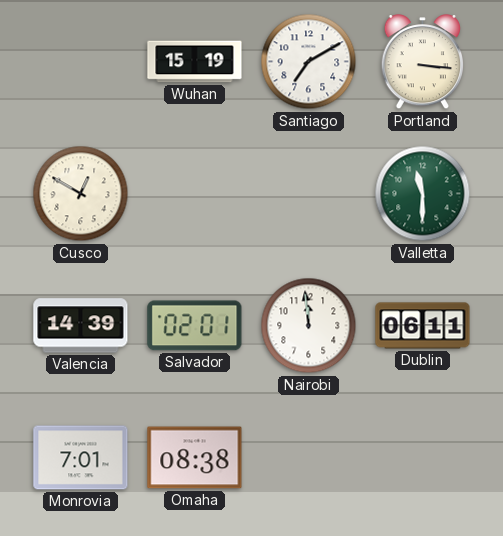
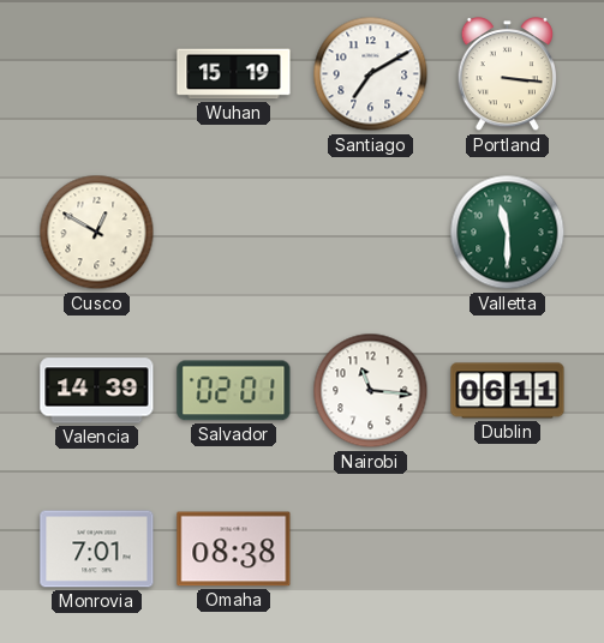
Nairobi: 11:59 -> 11:16
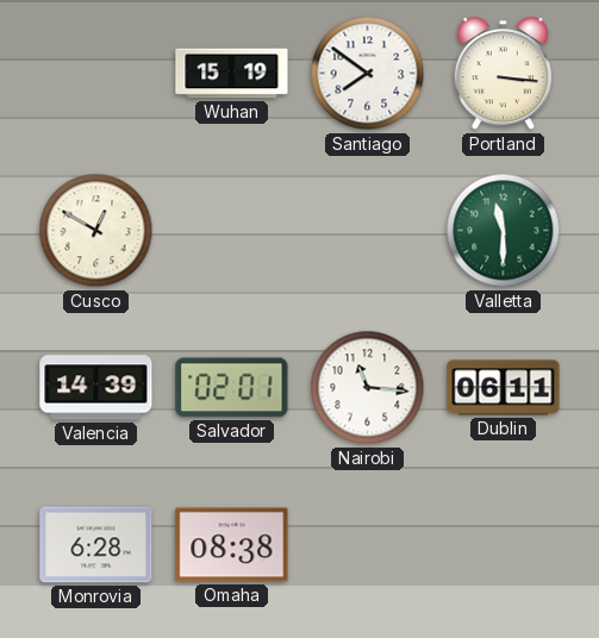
Santiago: 7:10 -> 7:51
Monrovia: 7:01 -> 6:28
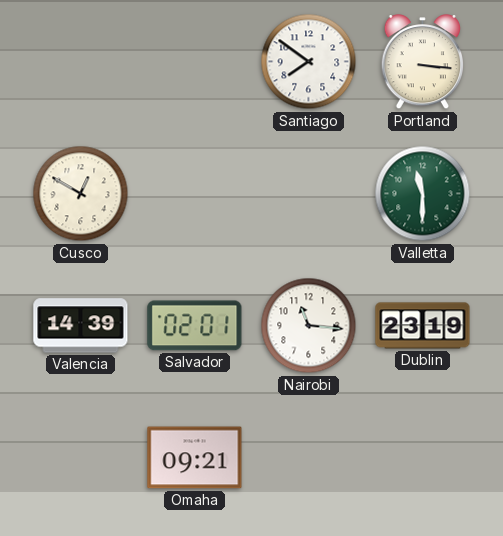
Wuhan: 15:19 -> none
Dublin: 06:11 -> 23:19
Monrovia: 6:28 -> none
Omaha: 08:38 -> 09:21
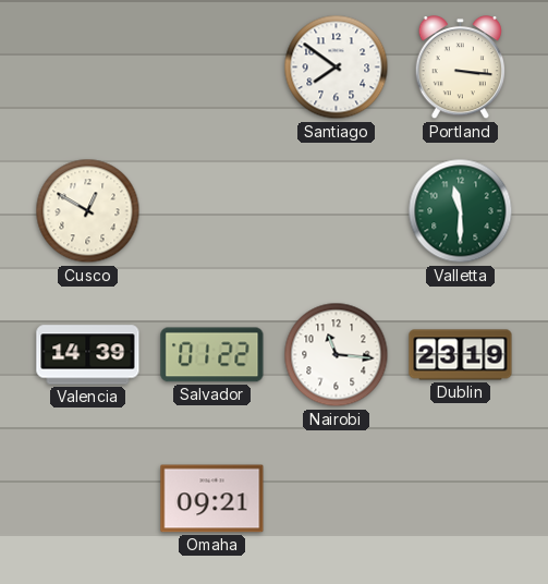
Salvador: 02:01 -> 01:22
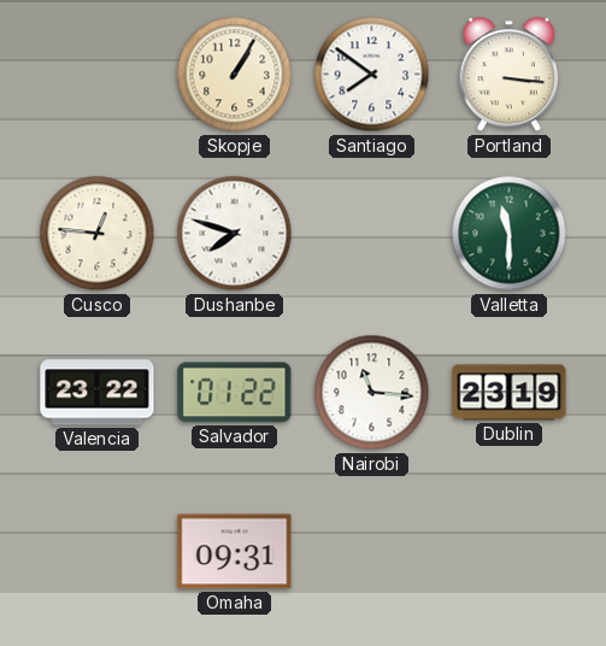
Skopje: none -> 1:05
Cusco: 12:50 -> 12:46
Dushanbe: none -> 7:48
Valencia: 14:39 -> 23:22
Omaha: 09:21 -> 09:31
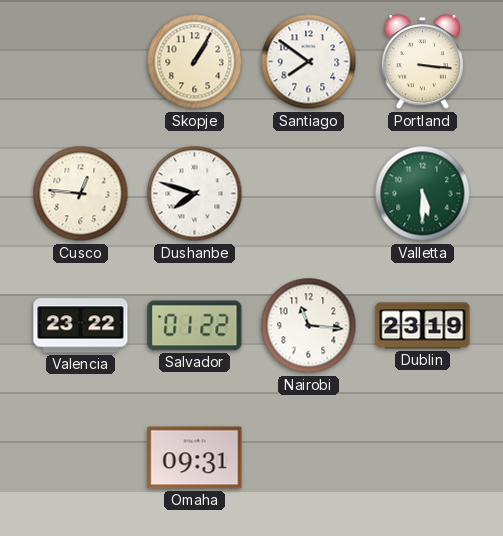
Valletta: 11:30 -> 5:30
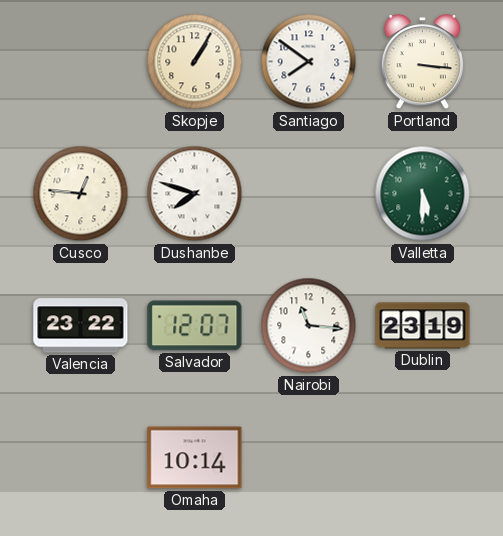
Salvador: 01:22 -> 12:07
Omaha: 09:31 -> 10:14
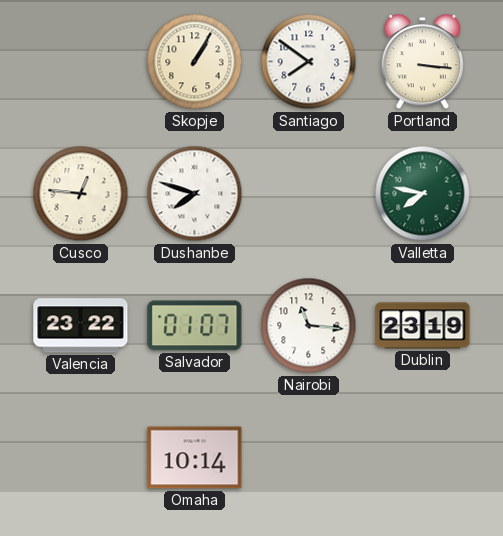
Valletta: 5:30 -> 7:47
Salvador: 12:07 -> 01:07
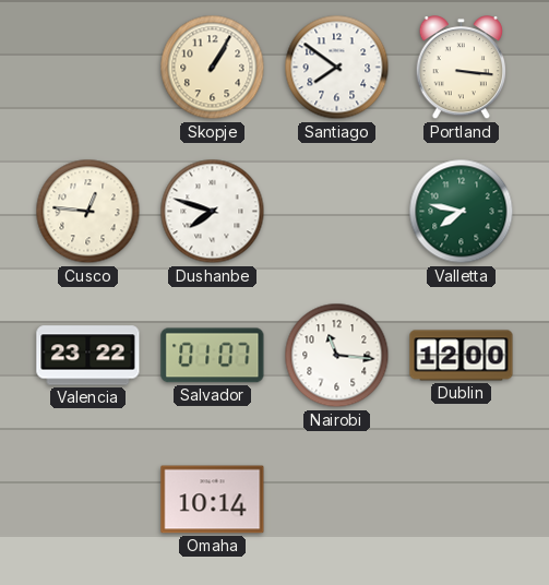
Dublin: 23:19 -> 12:00
